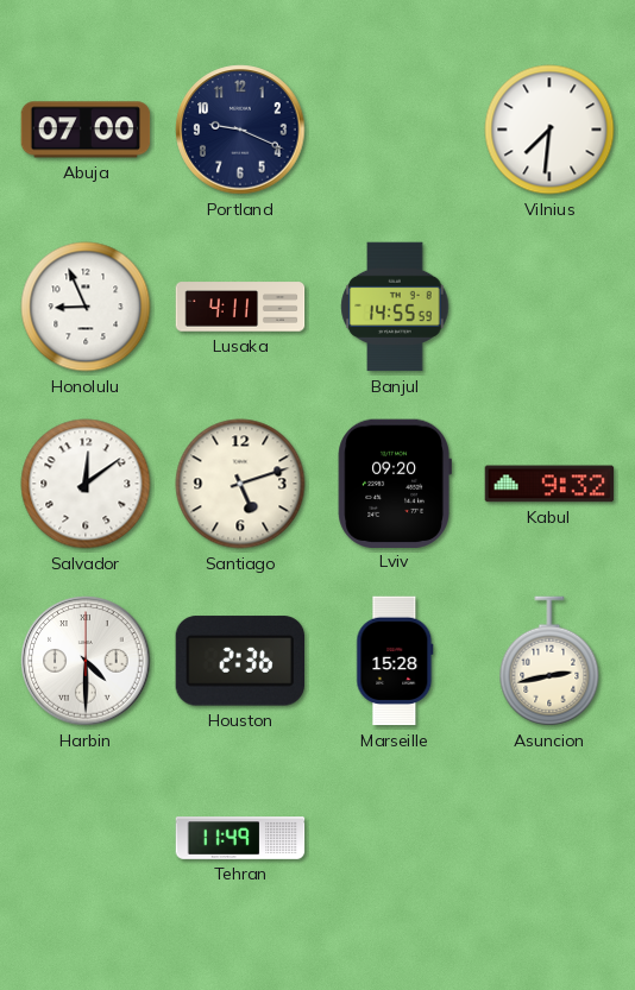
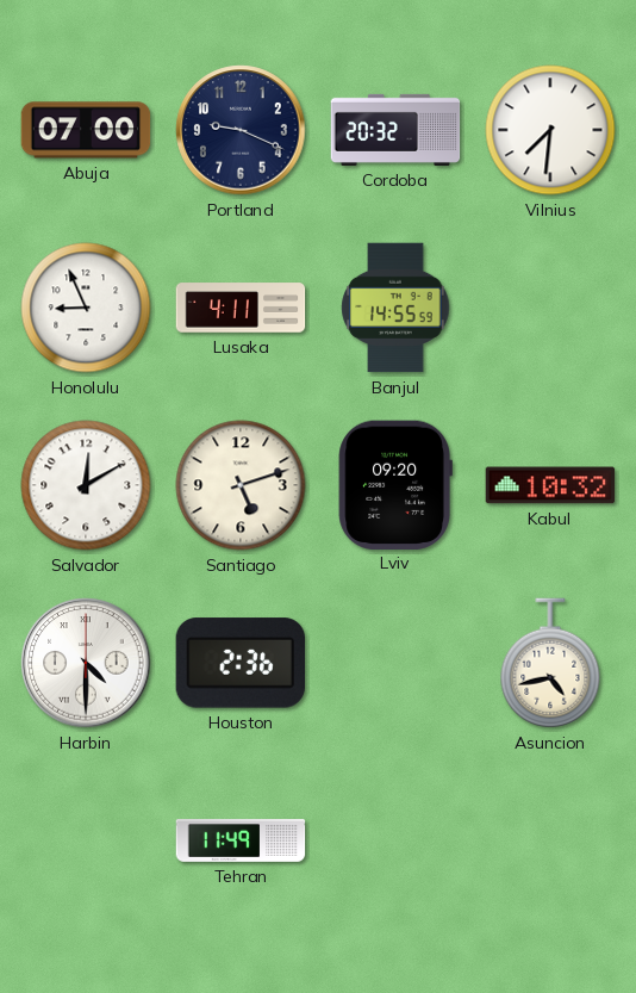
Cordoba: none -> 20:32
Salvador: 12:09 -> 12:10
Kabul: 9:32 -> 10:32
Marseille: 15:28 -> none
Asuncion: 2:43 -> 4:43
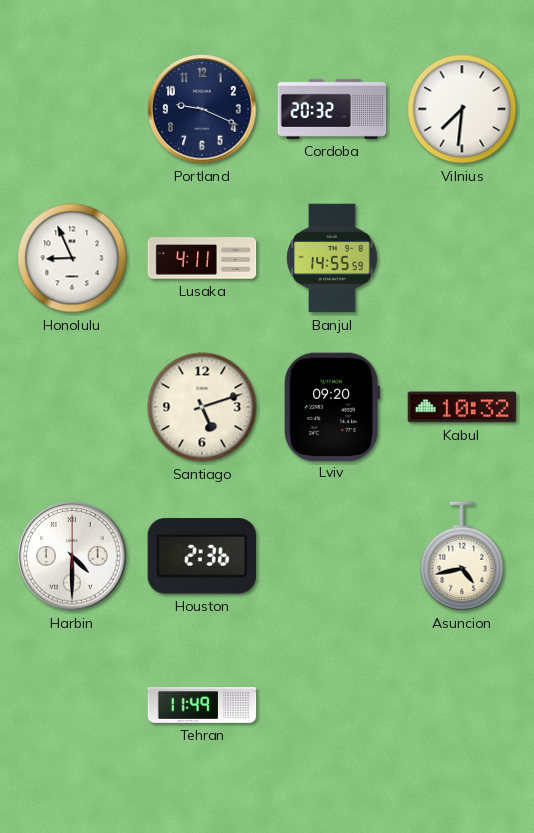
Abuja: 07:00 -> none
Salvador: 12:10 -> none
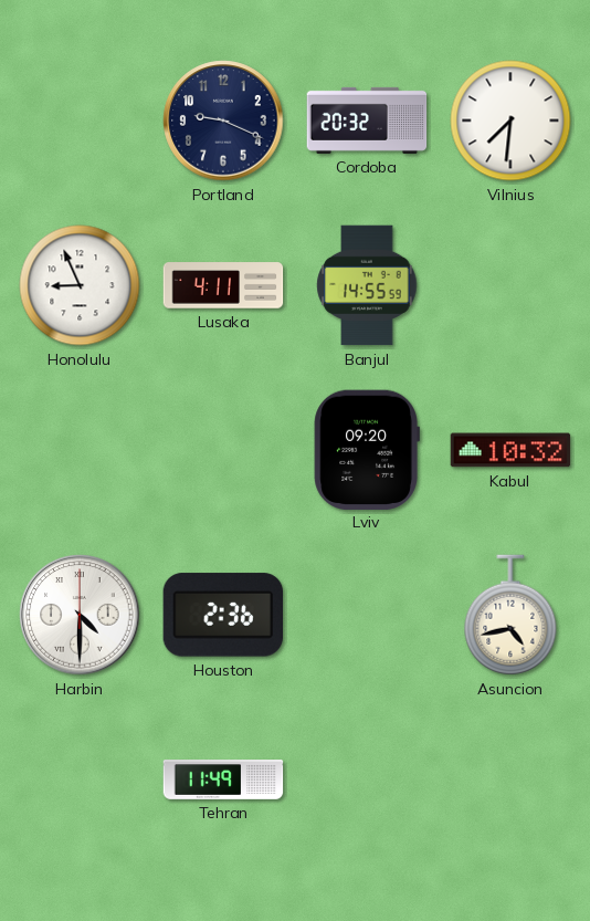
Santiago: 5:12 -> none
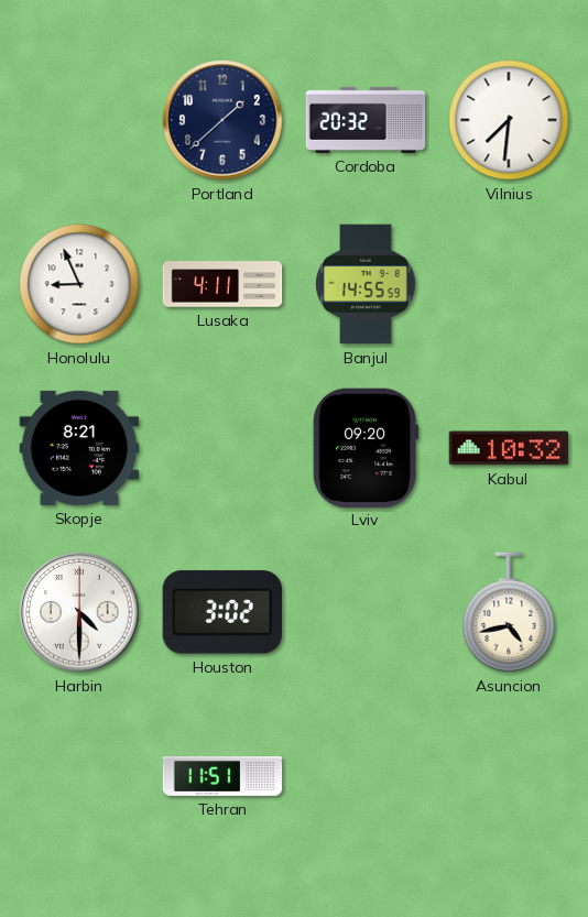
Portland: 9:19 -> 1:38
Skopje: none -> 8:21
Houston: 2:36 -> 3:02
Tehran: 11:49 -> 11:51
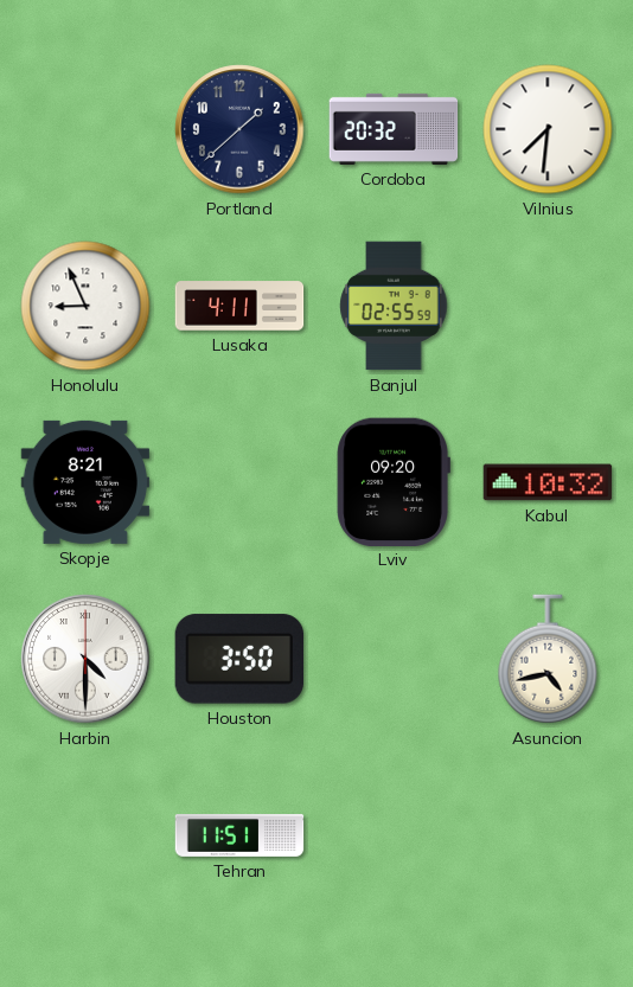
Banjul: 14:55 -> 02:55
Houston: 3:02 -> 3:50
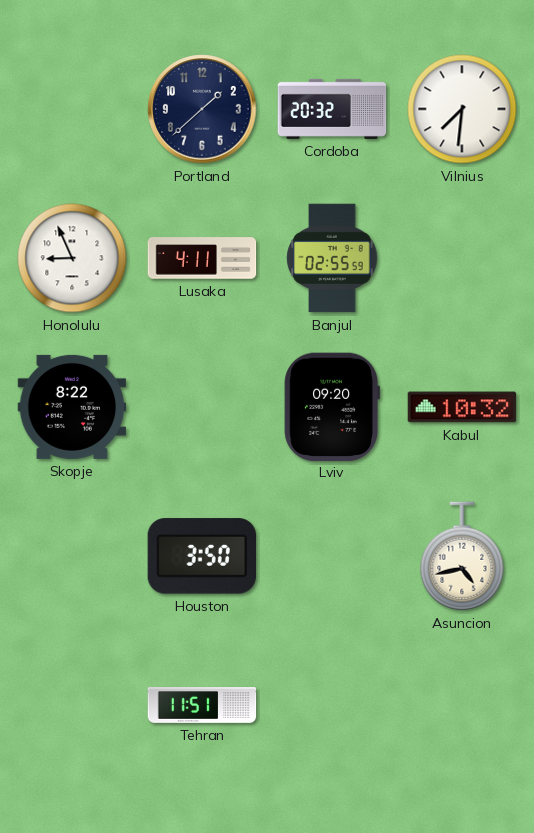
Skopje: 8:21 -> 8:22
Harbin: 4:30 -> none
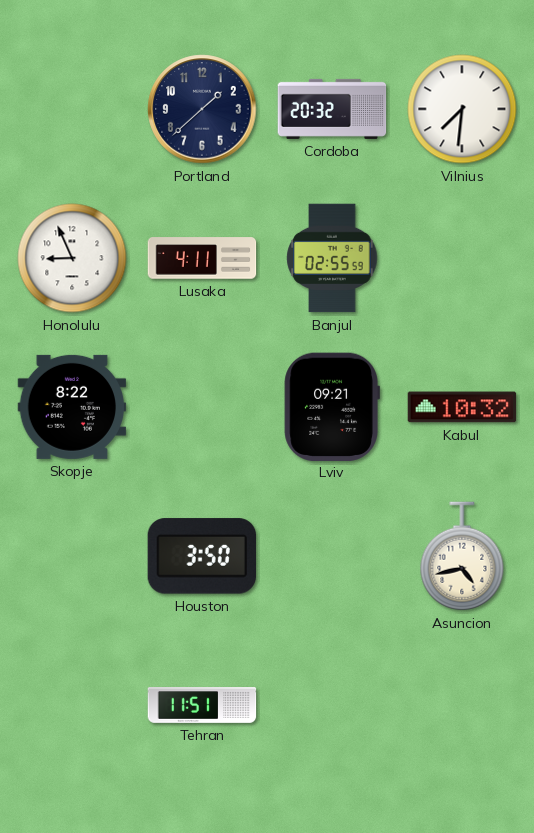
Lviv: 09:20 -> 09:21
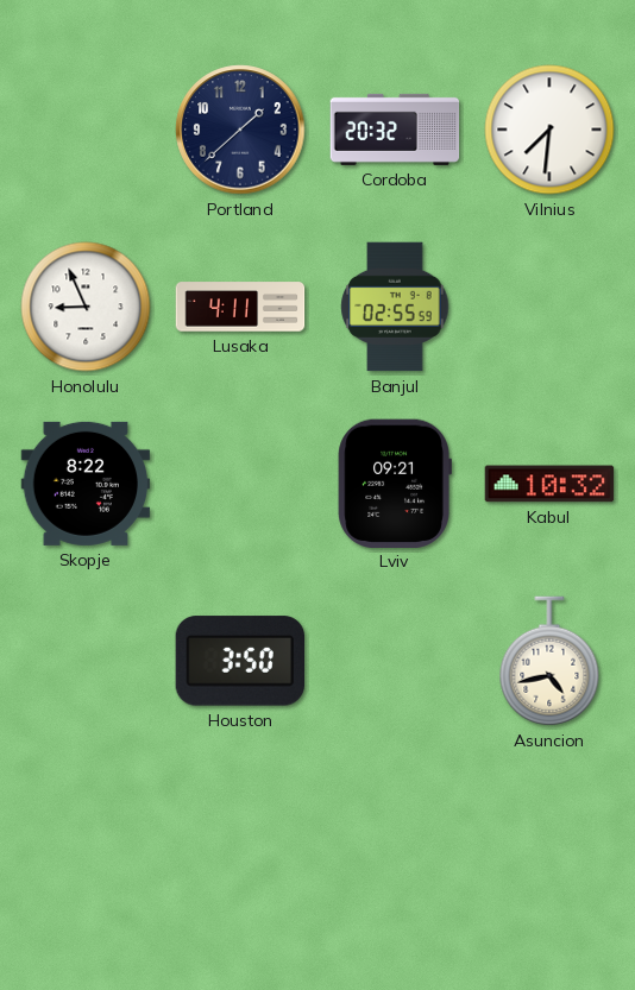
Tehran: 11:51 -> none
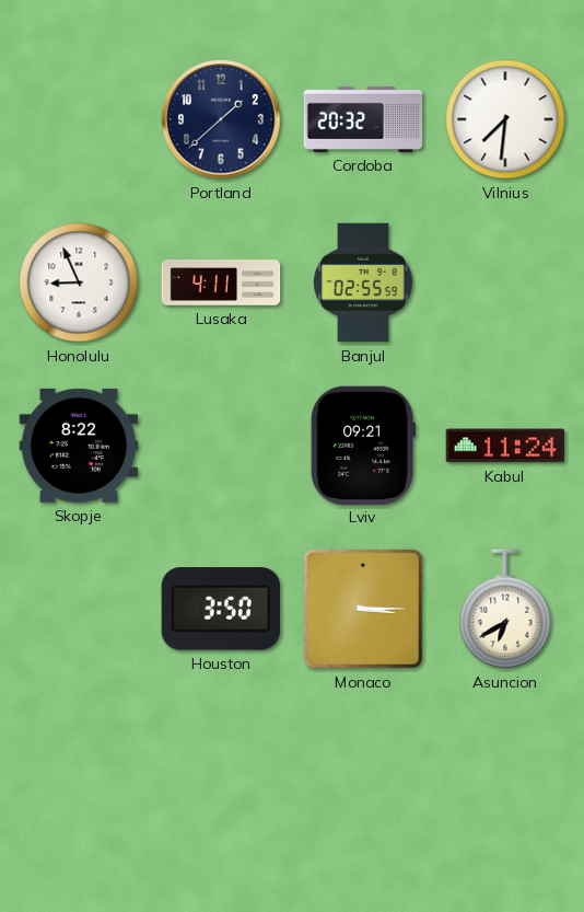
Kabul: 10:32 -> 11:24
Monaco: none -> 3:15
Asuncion: 4:43 -> 6:40
